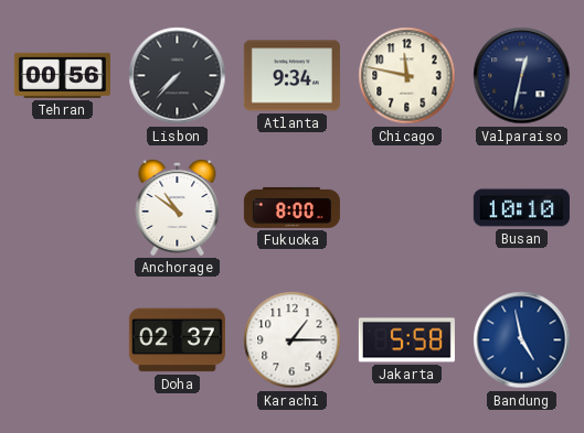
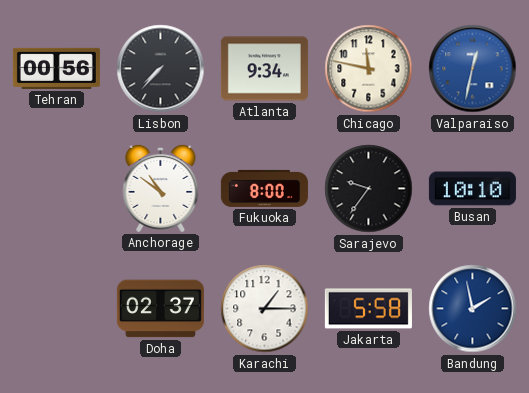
Valparaiso dial: navy -> blue
Sarajevo: none -> 9:36
Bandung: 4:58 -> 1:58
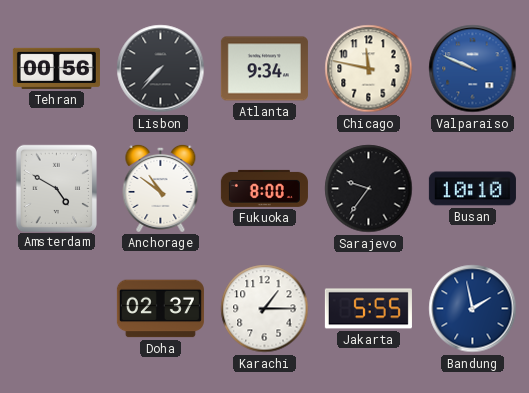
Valparaiso: 12:32 -> 9:49
Amsterdam: none -> 4:50
Jakarta: 5:58 -> 5:55
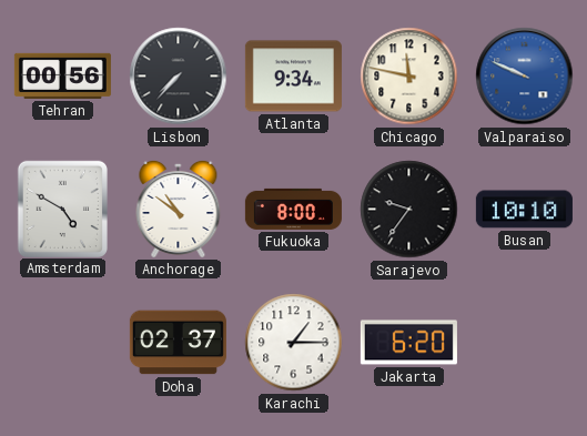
Jakarta: 5:55 -> 6:20
Bandung: 1:58 -> none
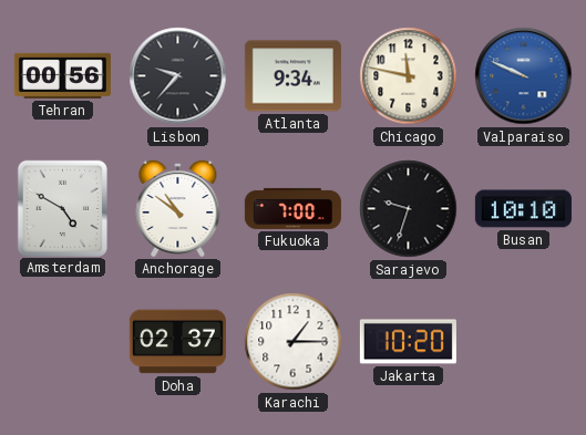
Lisbon: 7:37 -> 9:37
Fukuoka: 8:00 -> 7:00
Sarajevo: 9:36 -> 9:33
Jakarta: 6:20 -> 10:20
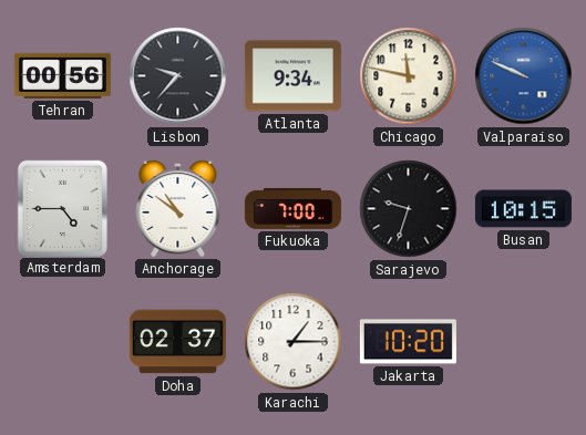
Amsterdam: 4:50 -> 4:45
Busan: 10:10 -> 10:15
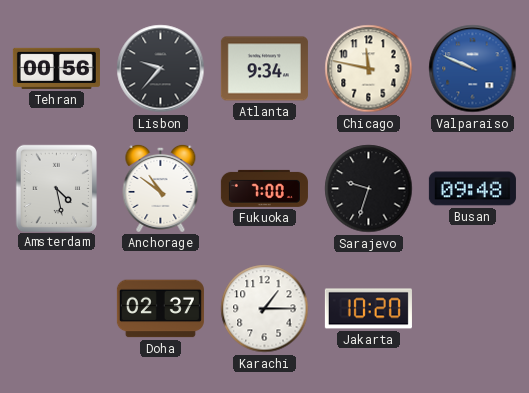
Amsterdam: 4:45 -> 4:28
Busan: 10:15 -> 09:48
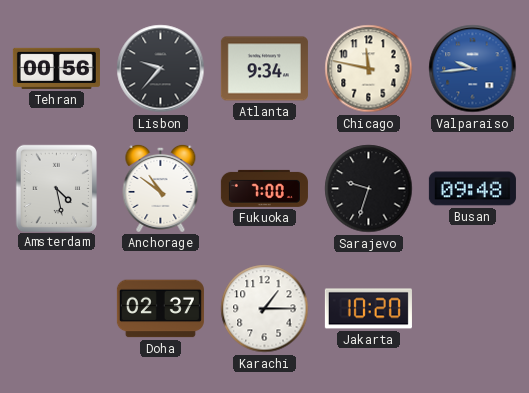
Valparaiso: 9:49 -> 9:44
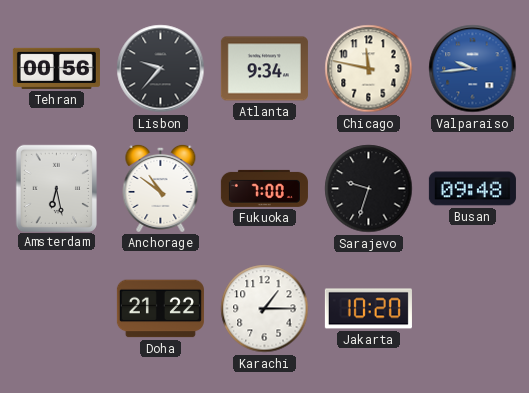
Amsterdam: 4:28 -> 6:28
Doha: 02:37 -> 21:22
